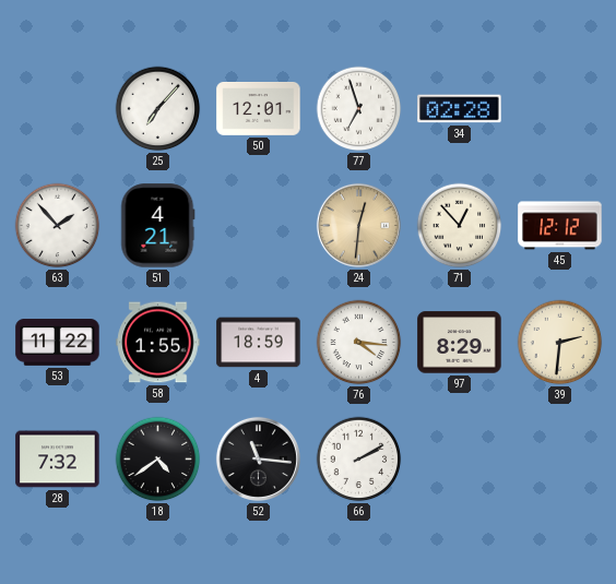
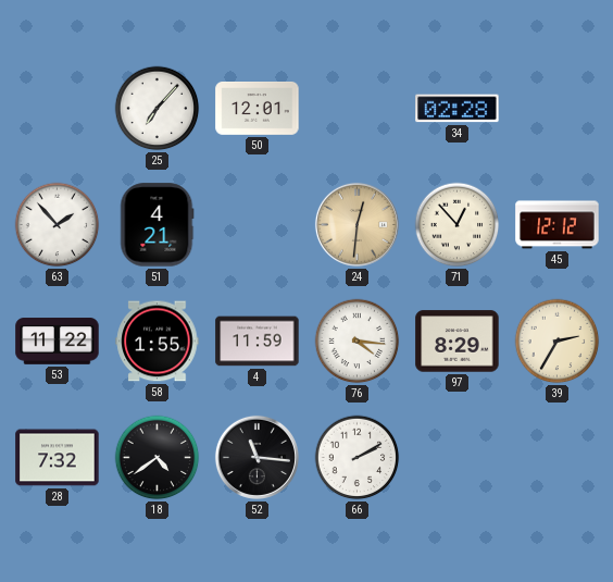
77: 6:57 -> none
4: 18:59 -> 11:59
39: 2:31 -> 2:35
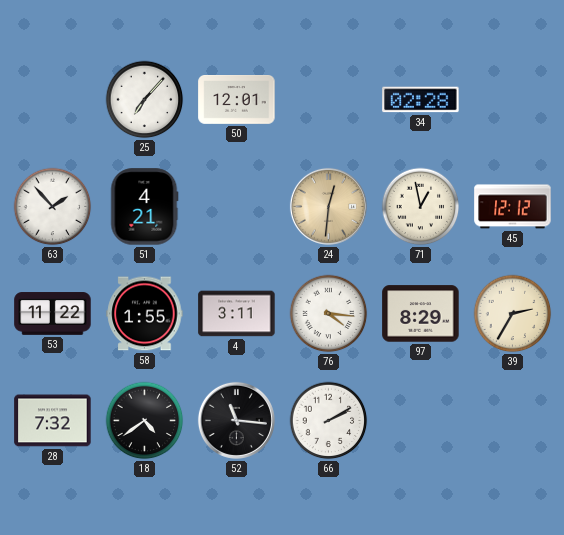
71: 12:53 -> 12:58
4: 11:59 -> 3:11
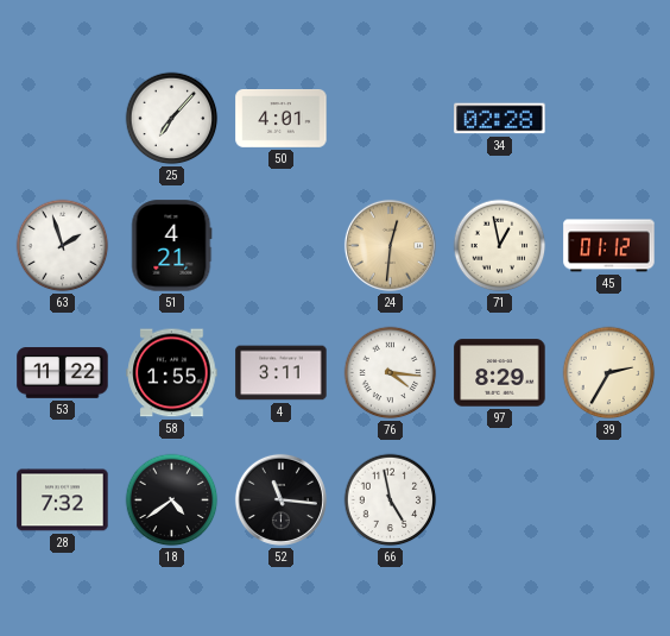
50: 12:01 -> 4:01
63: 1:53 -> 1:57
45: 12:12 -> 01:12
66: 2:10 -> 4:58
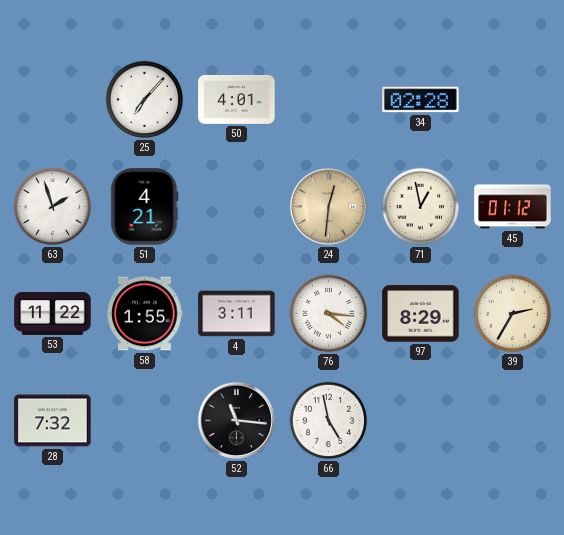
18: 4:39 -> none
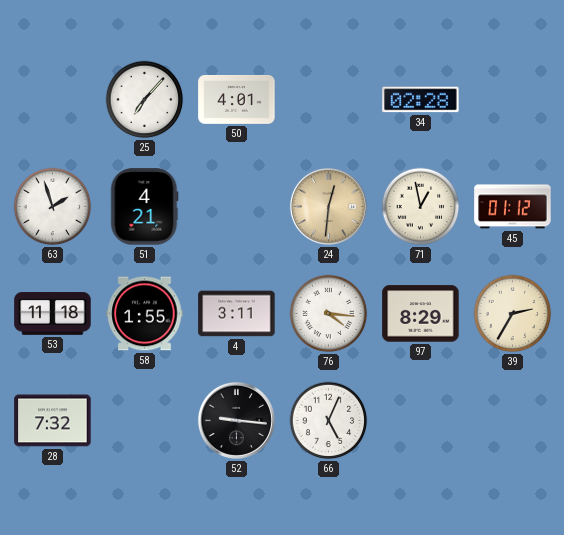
53: 11:22 -> 11:18
52: 11:16 -> 9:16
66: 4:58 -> 5:04
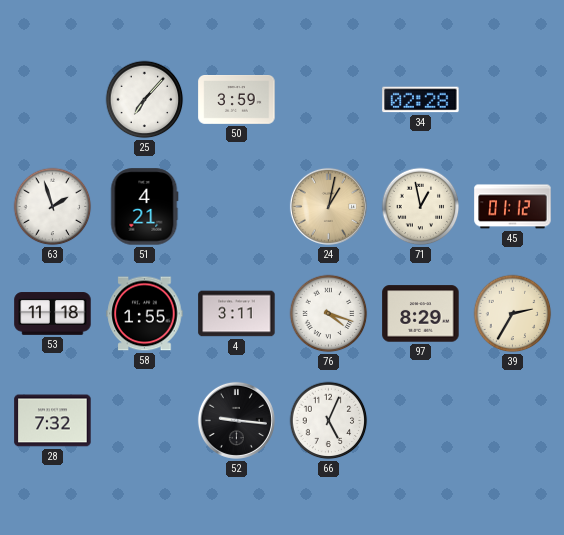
50: 4:01 -> 3:59
24: 12:31 -> 1:02
76: 4:16 -> 4:18
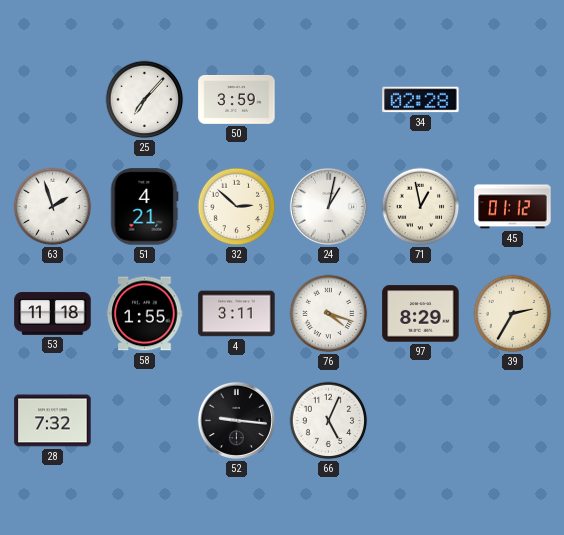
32: none -> 2:52
24 dial: champagne -> white
